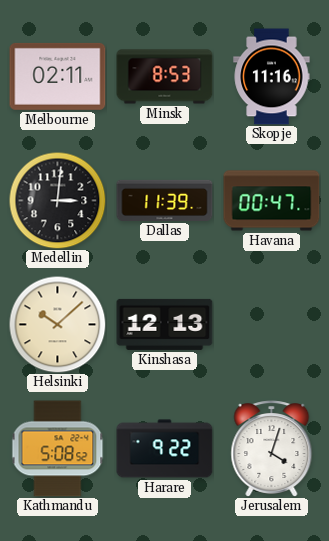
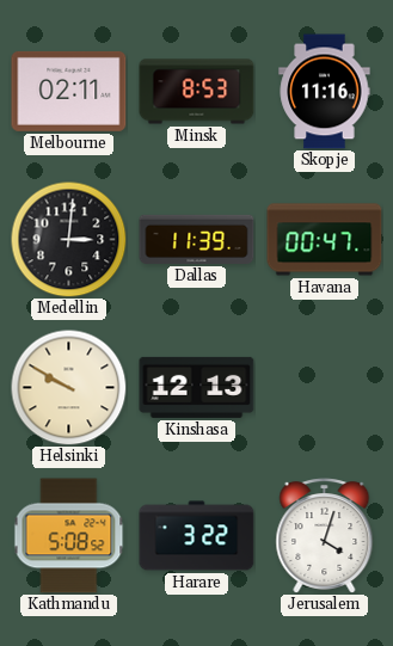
Helsinki: 10:08 -> 9:50
Harare: 9:22 -> 3:22
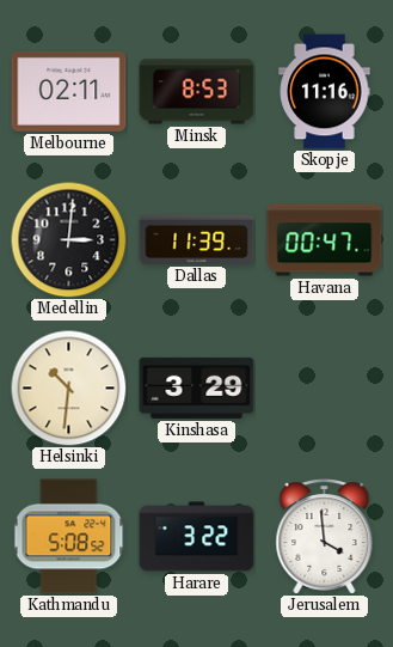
Helsinki: 9:50 -> 10:31
Kinshasa: 12:13 -> 3:29
Jerusalem: 4:03 -> 3:59
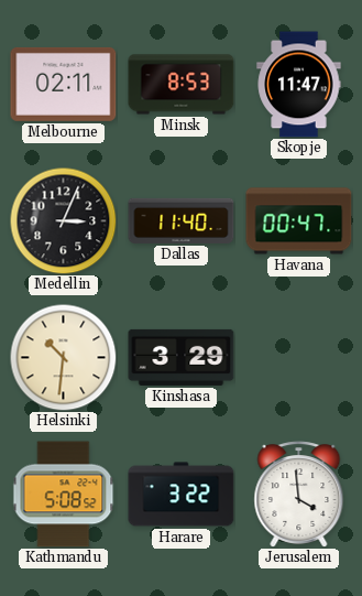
Skopje: 11:16 -> 11:47
Medellin: 3:01 -> 3:04
Dallas: 11:39 -> 11:40
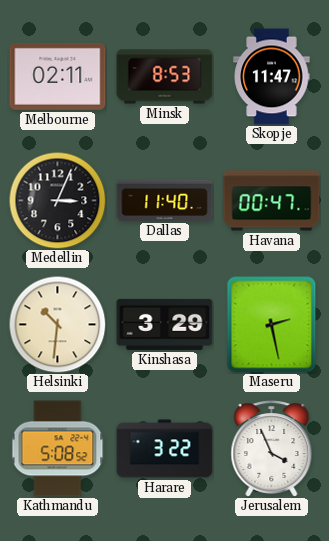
Maseru: none -> 2:28
Jerusalem: 3:59 -> 3:56
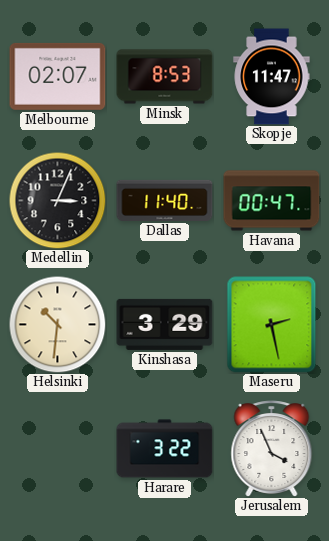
Melbourne: 02:11 -> 02:07
Kathmandu: 5:08 -> none
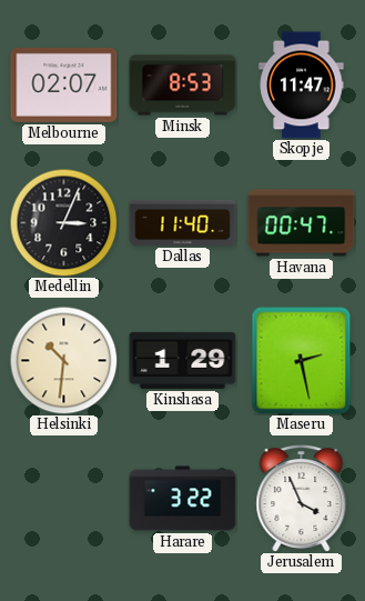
Kinshasa: 3:29 -> 1:29
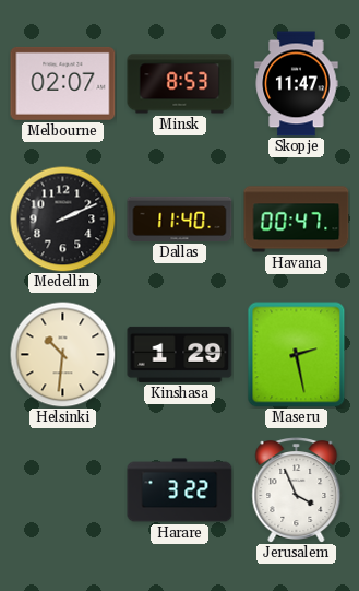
Medellin: 3:04 -> 2:11
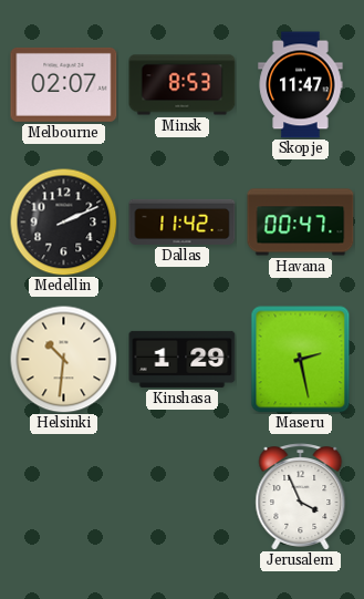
Dallas: 11:40 -> 11:42
Harare: 3:22 -> none
